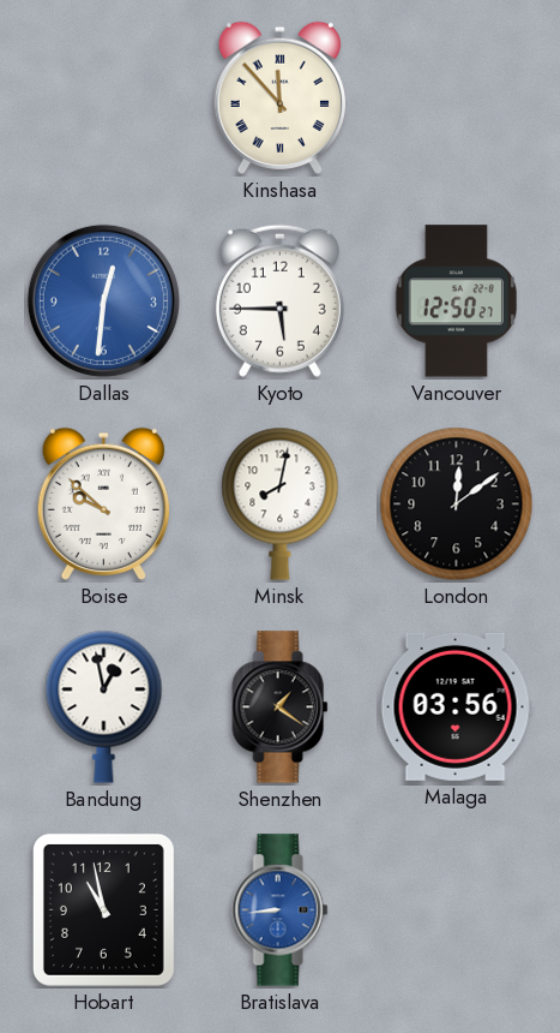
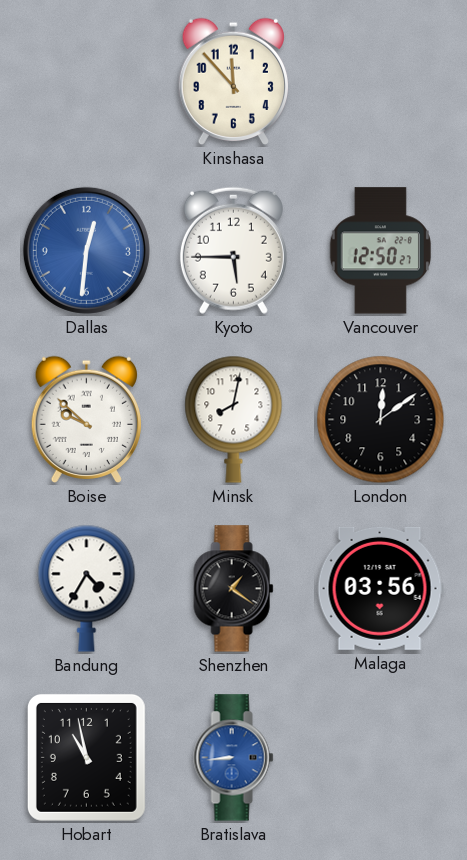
Kinshasa numerals: Roman -> Arabic
Bandung: 12:58 -> 4:35
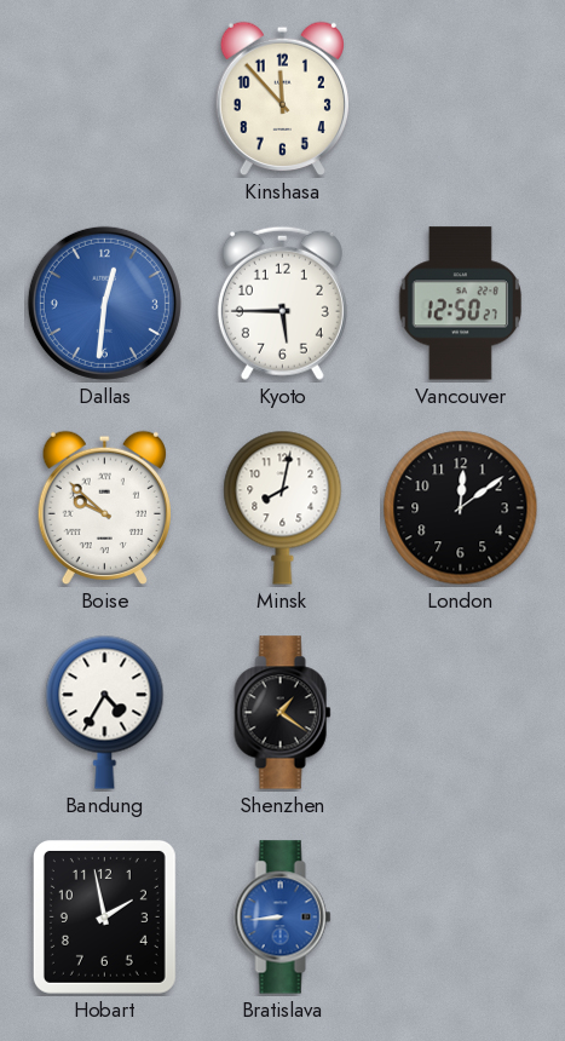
Malaga: 03:56 -> none
Hobart: 10:58 -> 1:58
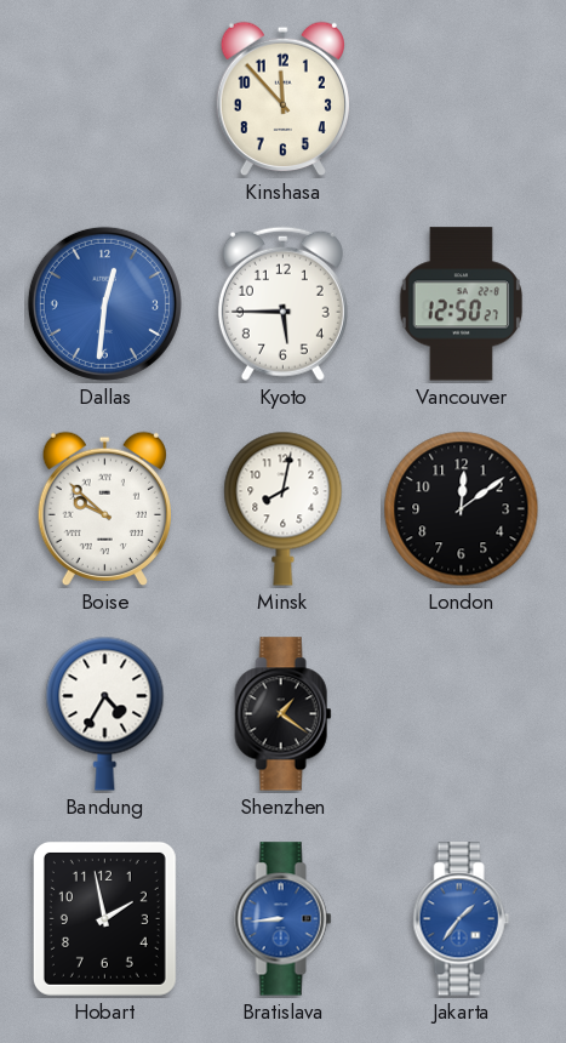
Jakarta: none -> 1:36
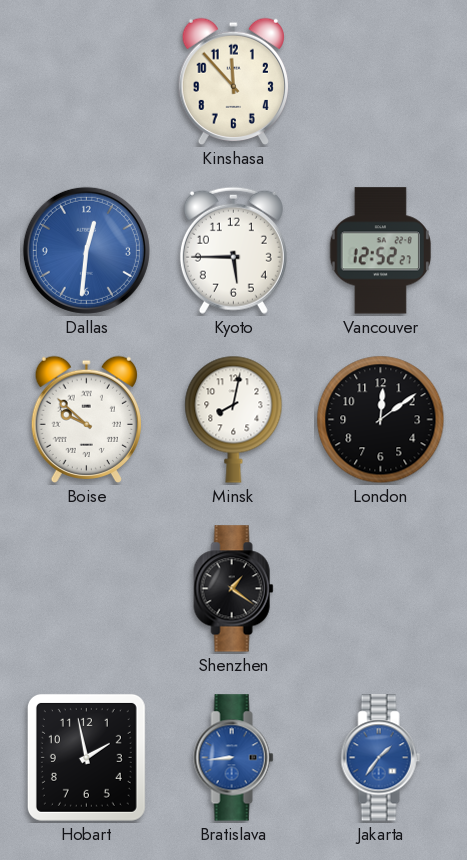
Vancouver: 12:50 -> 12:52
Bandung: 4:35 -> none
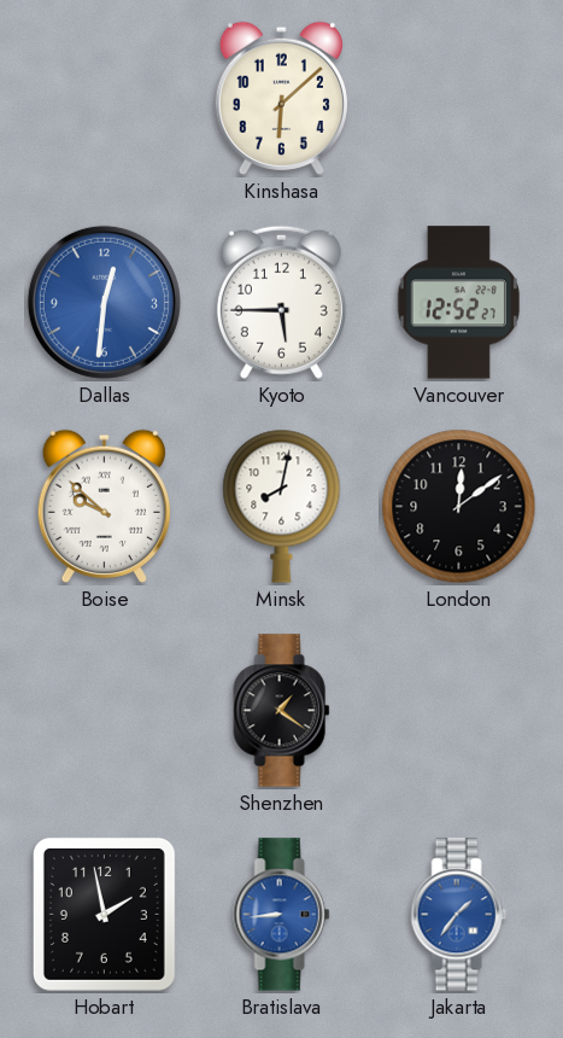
Kinshasa: 11:53 -> 6:08
